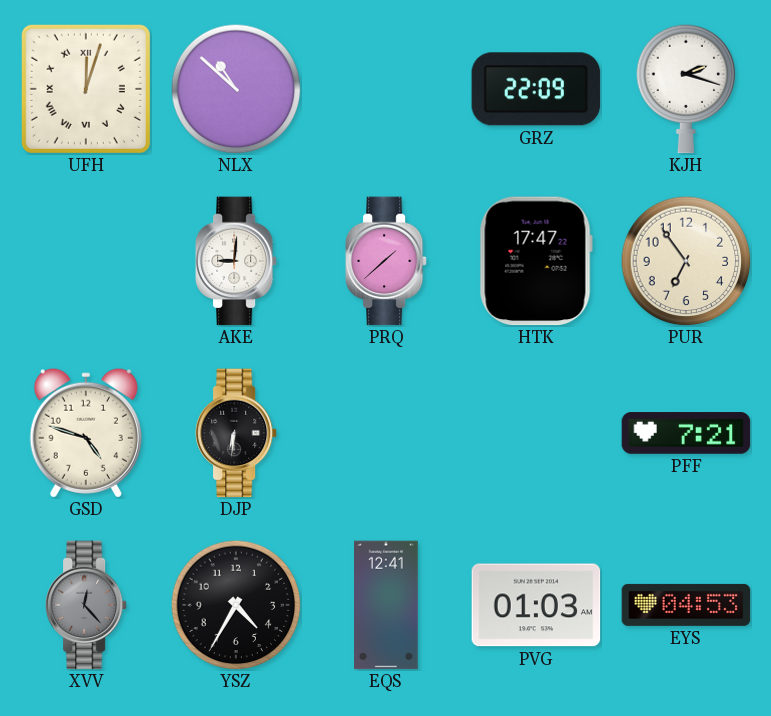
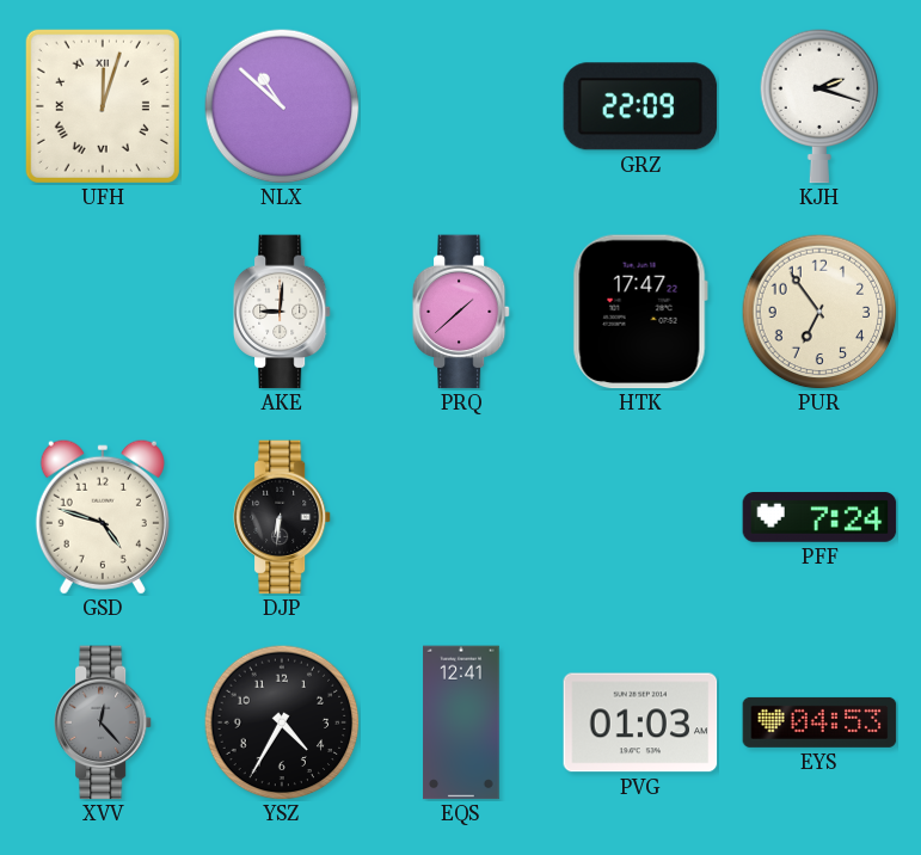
PFF: 7:21 -> 7:24
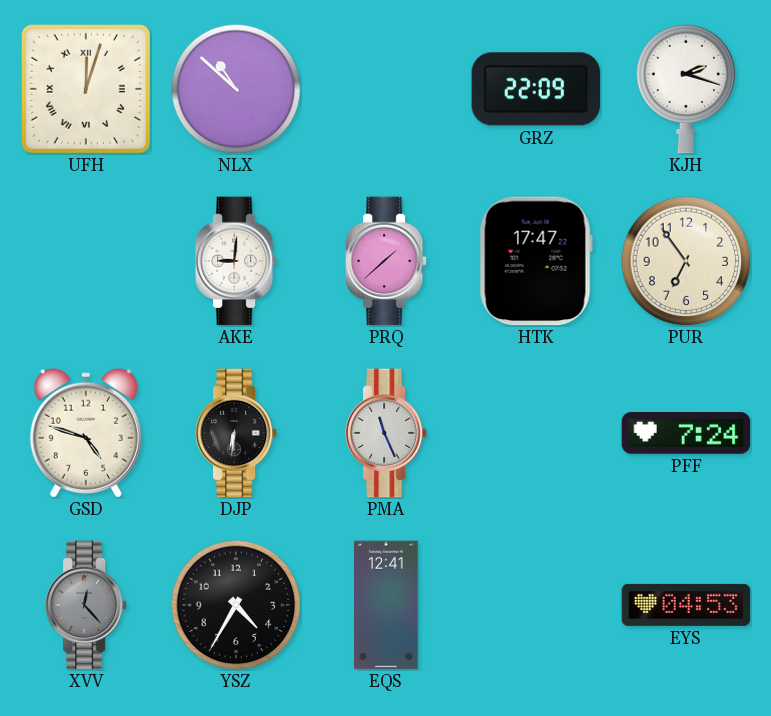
PMA: none -> 11:26
PVG: 01:03 -> none
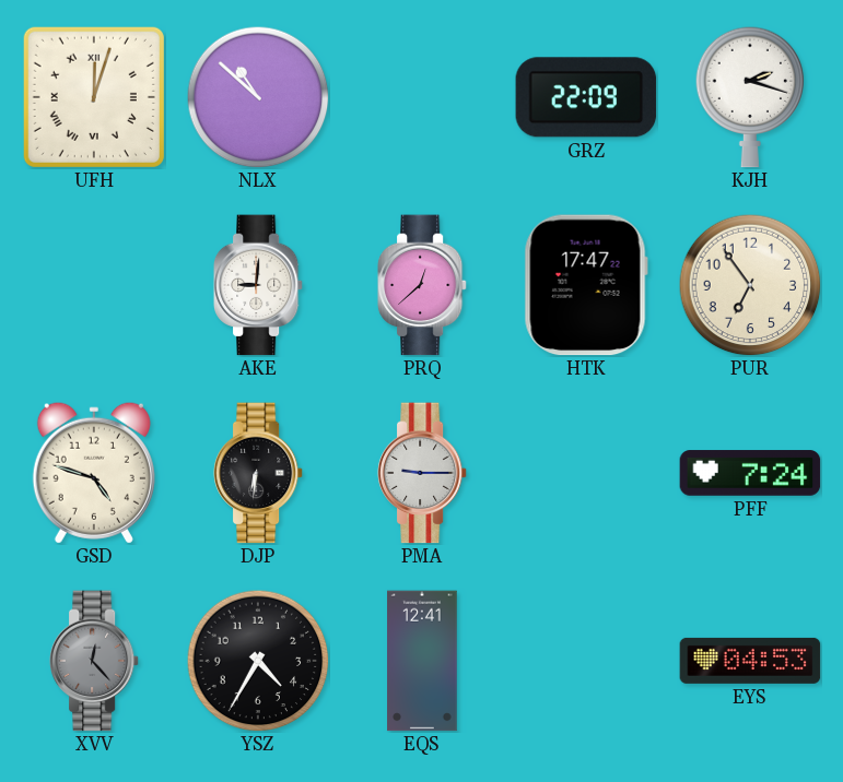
PRQ: 1:38 -> 12:38
PMA: 11:26 -> 9:15
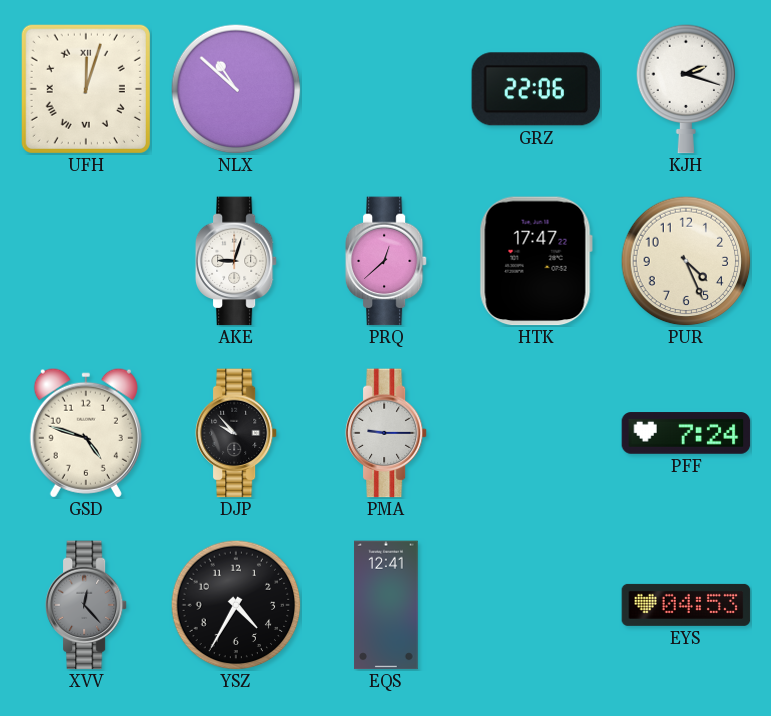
GRZ: 22:09 -> 22:06
AKE: 9:01 -> 9:03
PUR: 6:54 -> 4:26
DJP: 6:31 -> 9:53
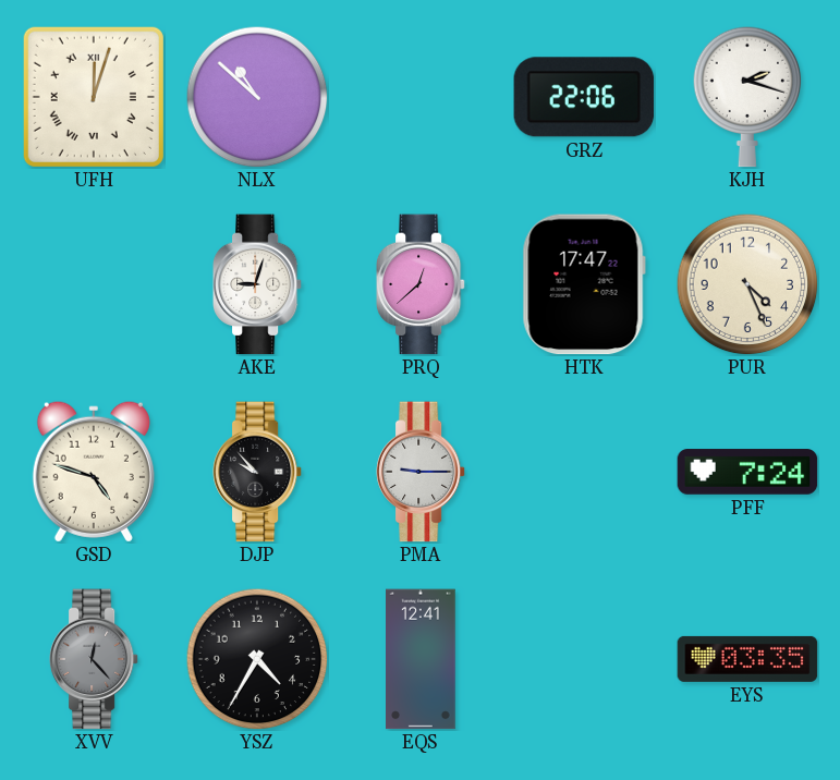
EYS: 04:53 -> 03:35
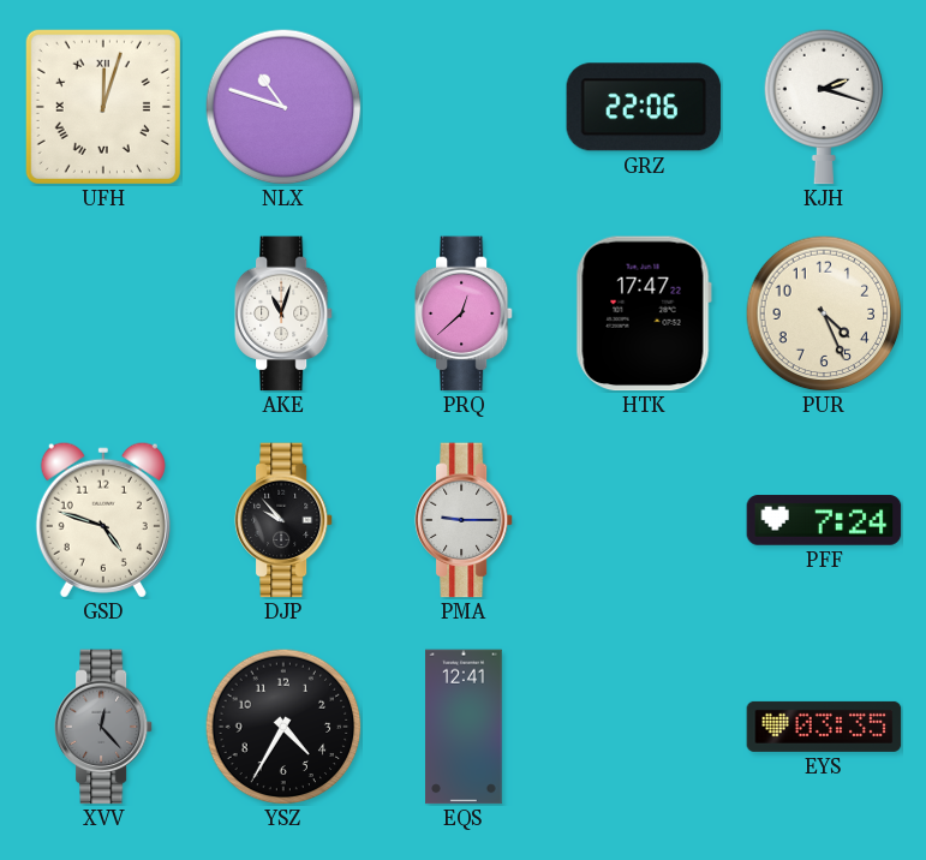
NLX: 10:52 -> 10:48
AKE: 9:03 -> 11:03
